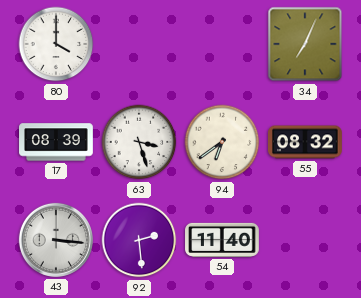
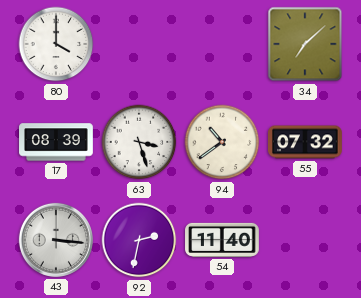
34: 7:04 -> 7:08
94: 6:39 -> 10:39
55: 08:32 -> 07:32
92: 2:29 -> 2:32
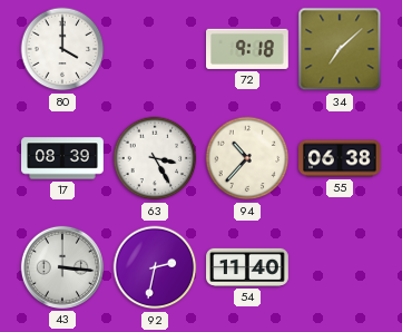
72: none -> 9:18
63: 3:27 -> 3:25
94: 10:39 -> 10:37
55: 07:32 -> 06:38
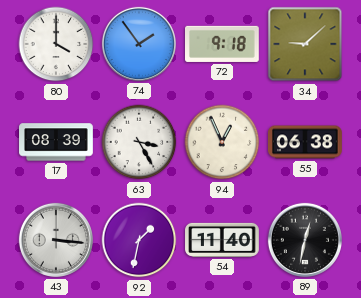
74: none -> 1:54
34: 7:08 -> 9:08
94: 10:37 -> 12:56
92: 2:32 -> 1:32
89: none -> 12:32
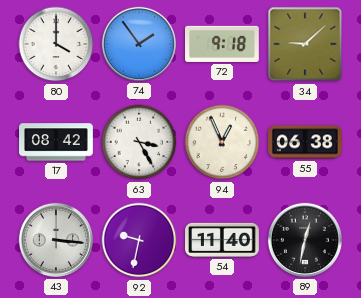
17: 08:39 -> 08:42
92: 1:32 -> 9:32
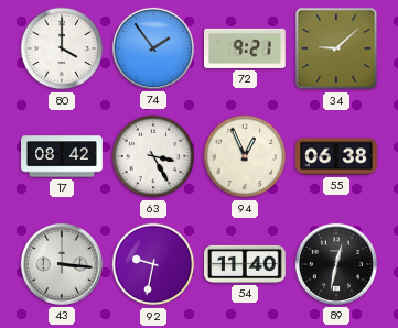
72: 9:18 -> 9:21
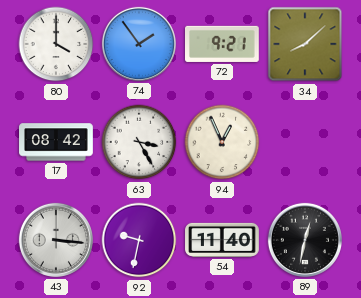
34: 9:08 -> 8:08
55: 06:38 -> none
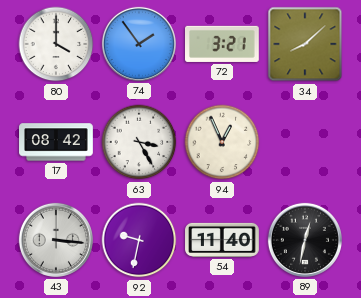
72: 9:21 -> 3:21
